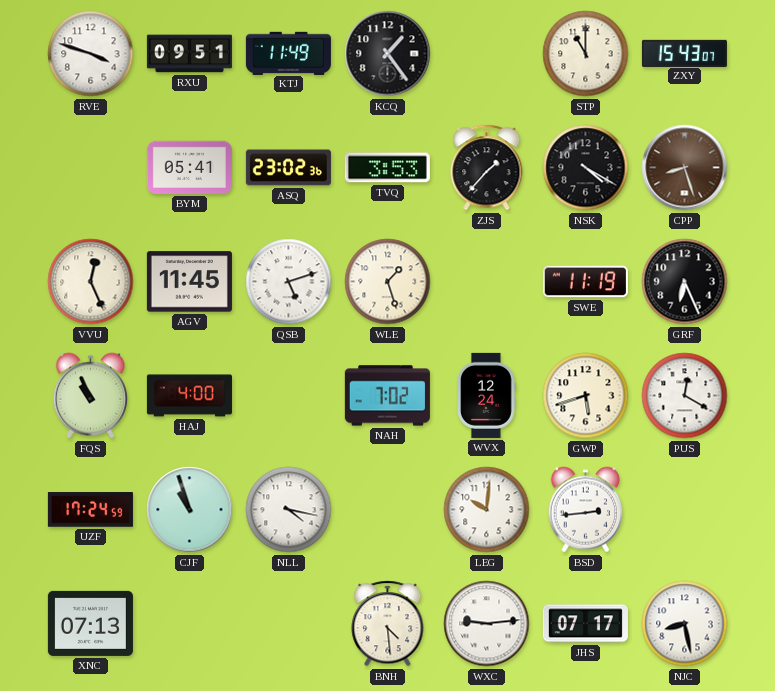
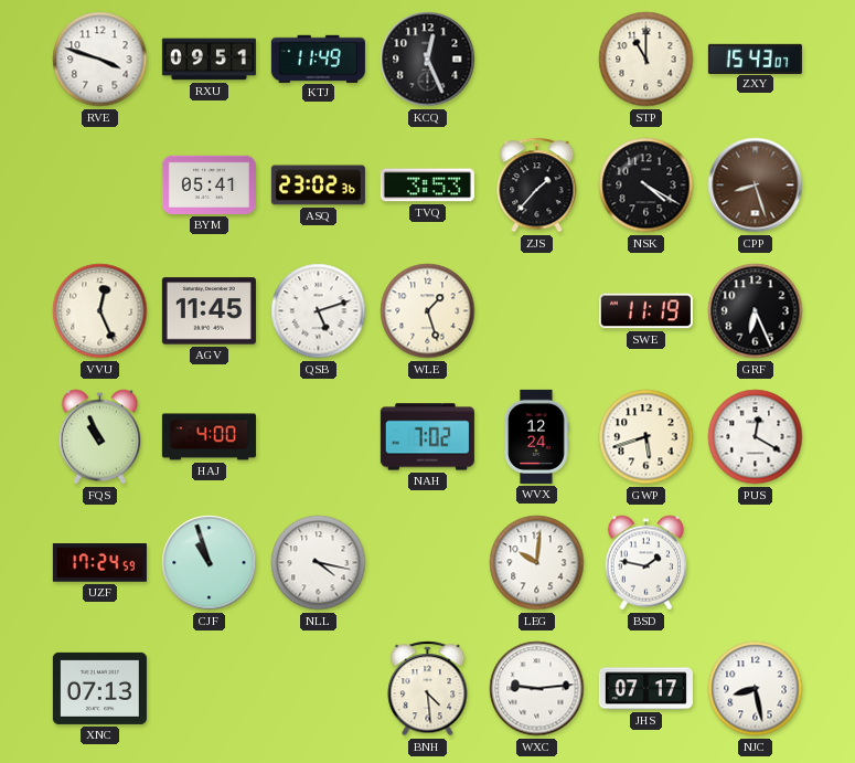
KCQ: 1:24 -> 12:26
BSD: 2:44 -> 1:47
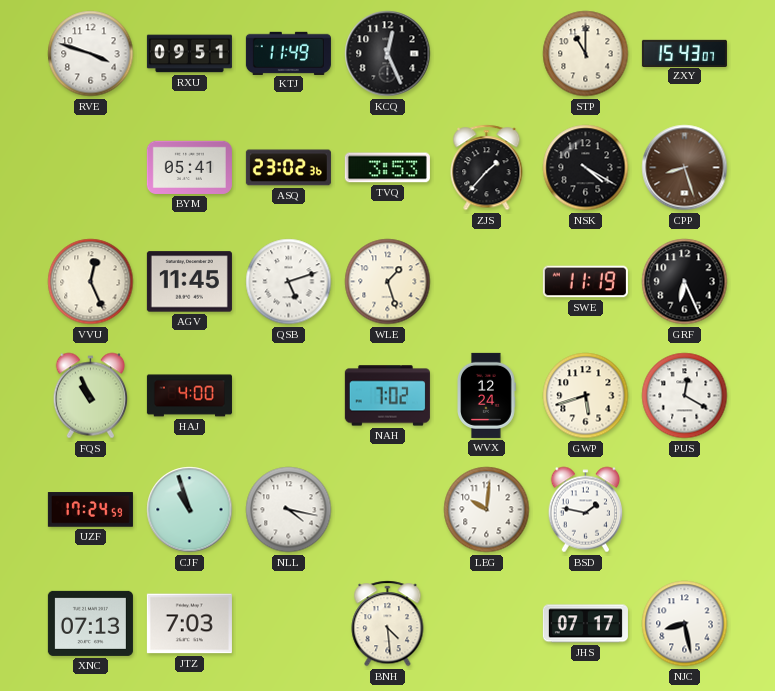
JTZ: none -> 7:03
WXC: 9:14 -> none
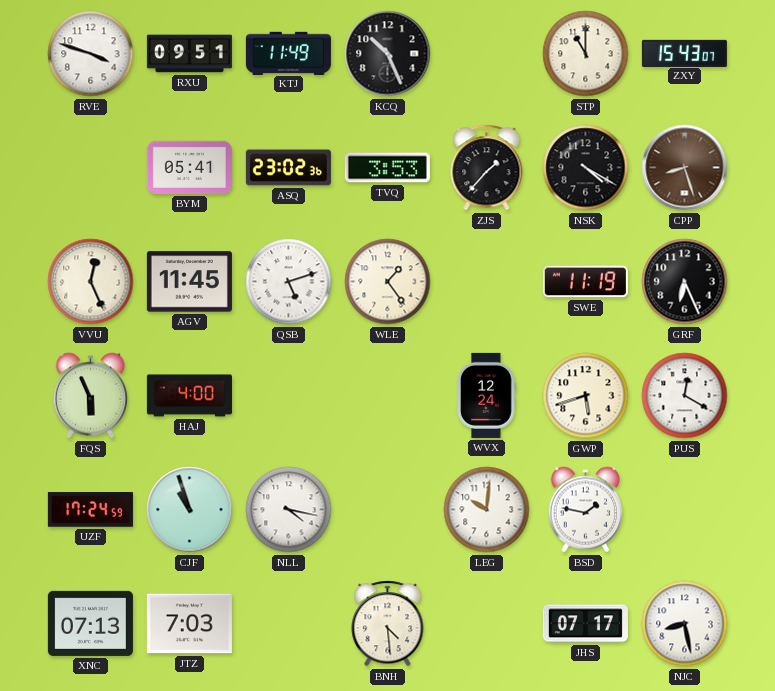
KCQ: 12:26 -> 10:26
WLE: 1:27 -> 1:24
FQS: 10:56 -> 5:56
NAH: 7:02 -> none
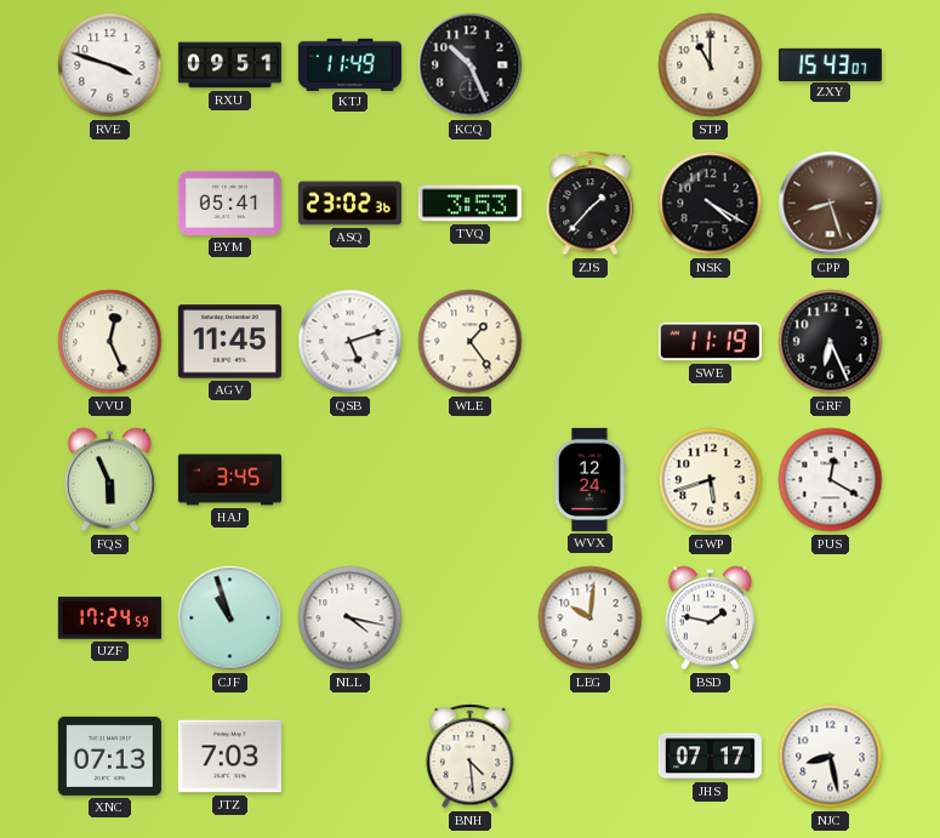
HAJ: 4:00 -> 3:45
